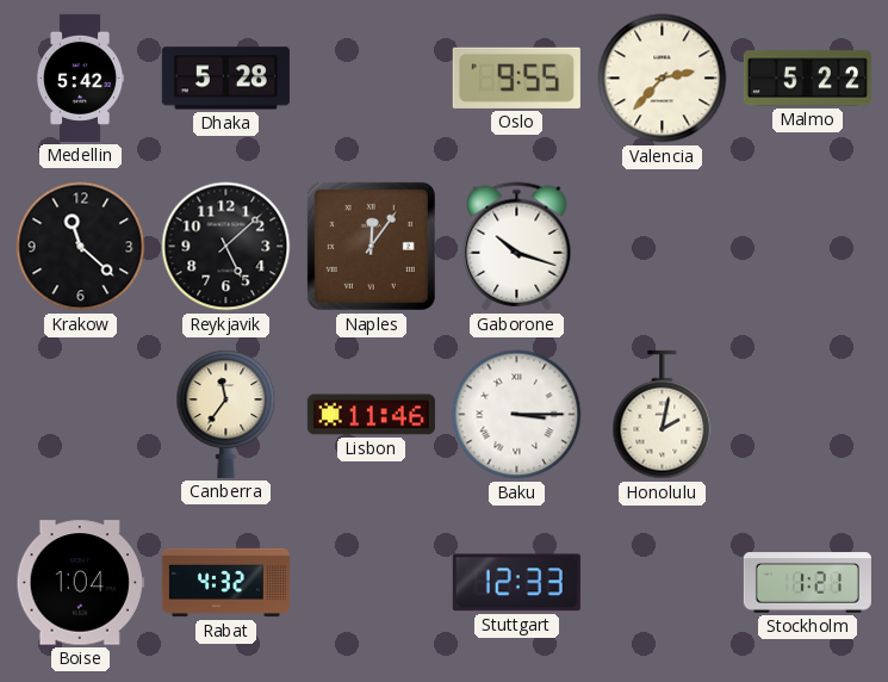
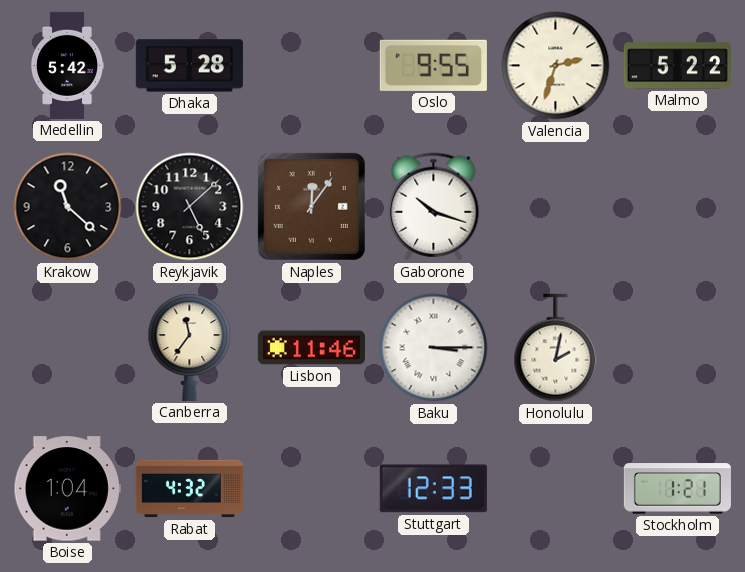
Valencia: 2:37 -> 2:33
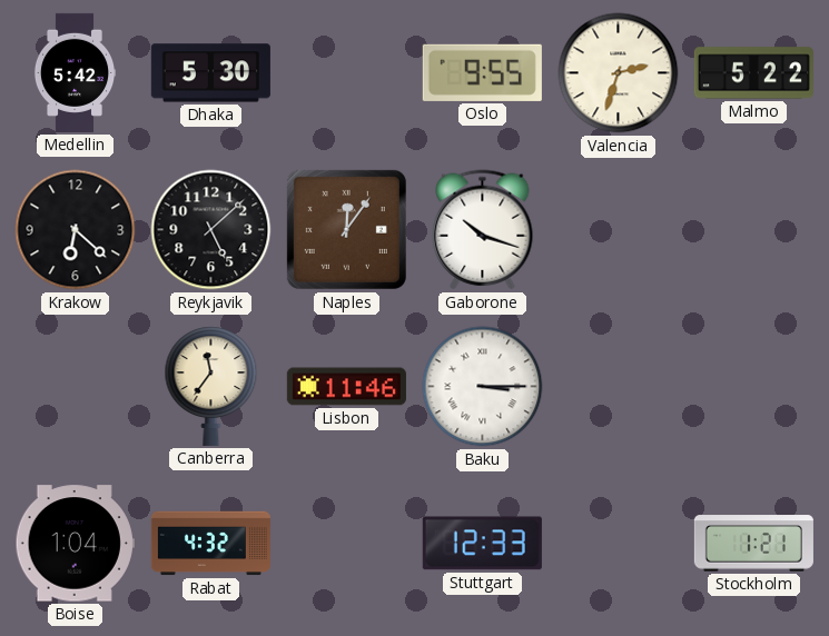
Dhaka: 5:28 -> 5:30
Krakow: 11:22 -> 6:22
Honolulu: 2:02 -> none
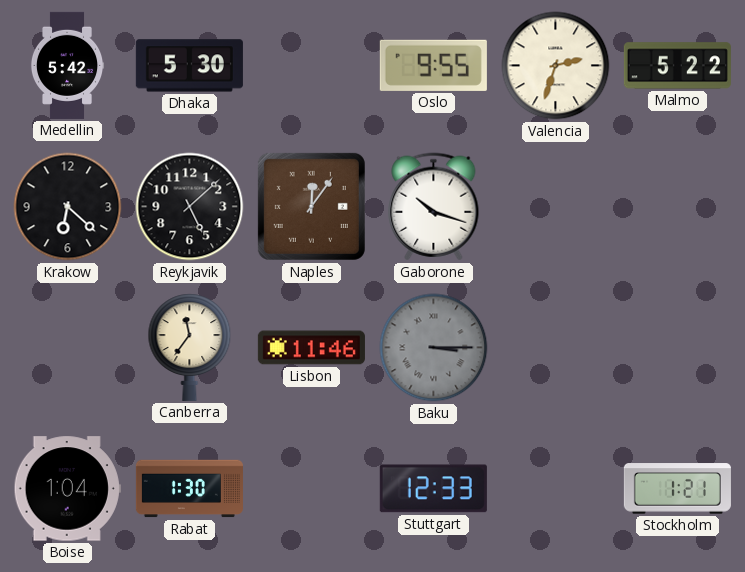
Baku dial: white -> grey
Rabat: 4:32 -> 1:30
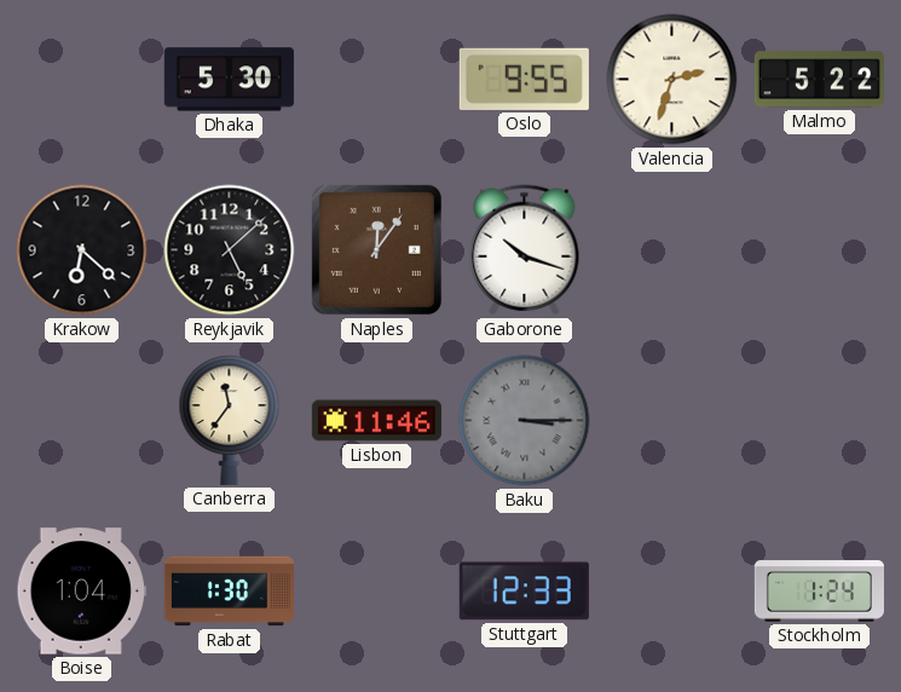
Medellin: 5:42 -> none
Stockholm: 1:21 -> 1:24
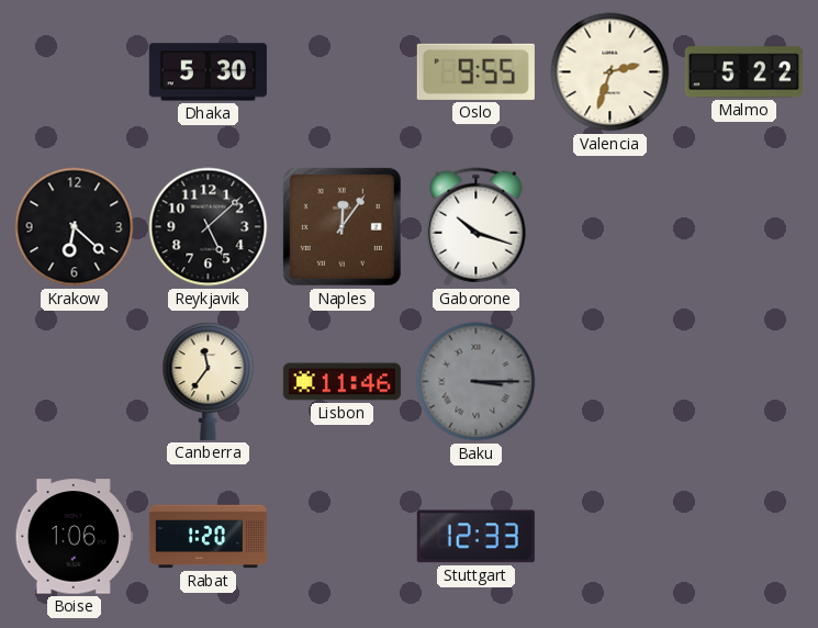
Boise: 1:04 -> 1:06
Rabat: 1:30 -> 1:20
Stockholm: 1:24 -> none
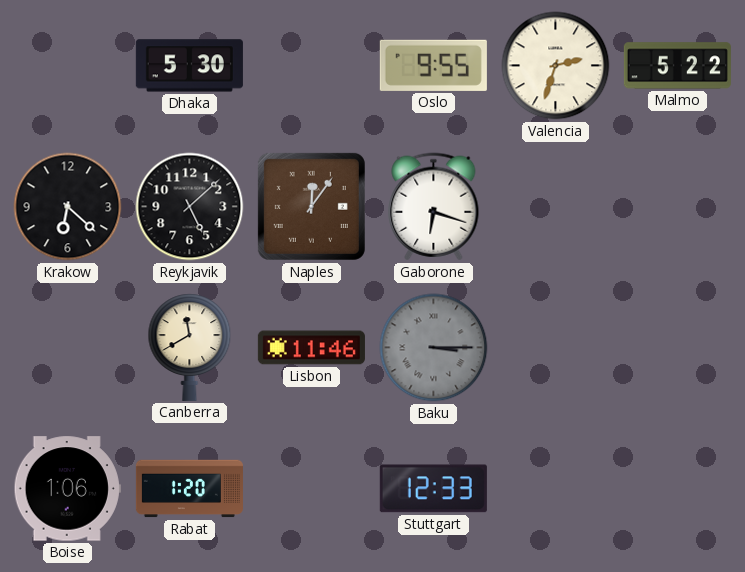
Gaborone: 10:18 -> 6:18
Canberra: 11:36 -> 11:40
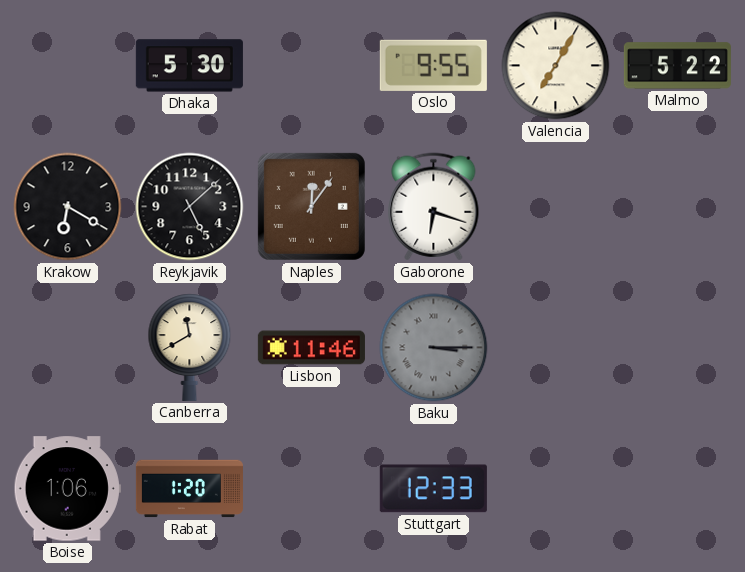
Valencia: 2:33 -> 7:05
Krakow: 6:22 -> 6:20
